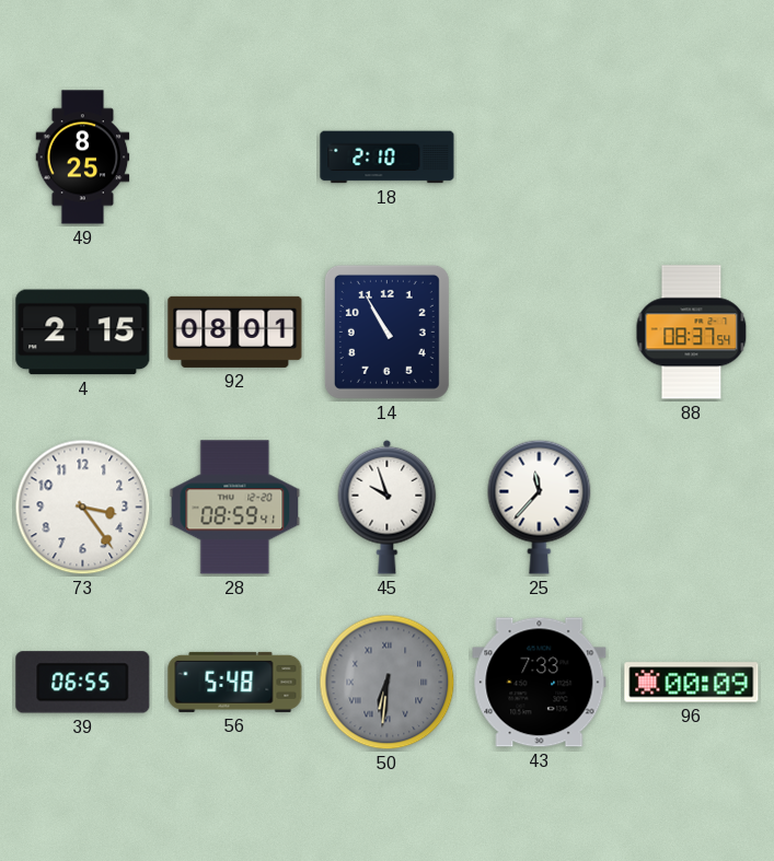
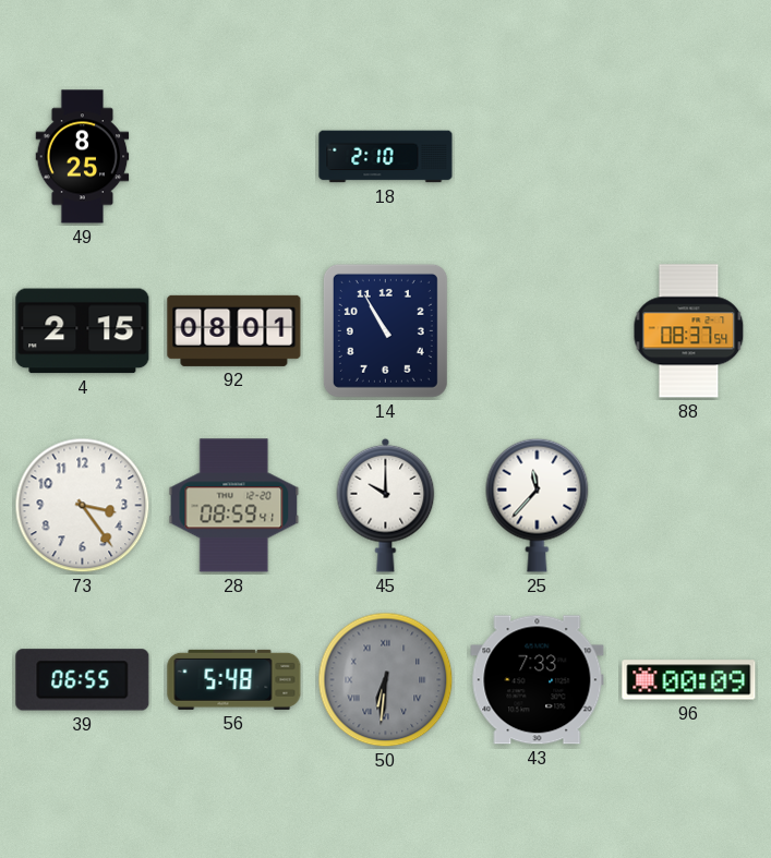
45: 9:57 -> 10:00
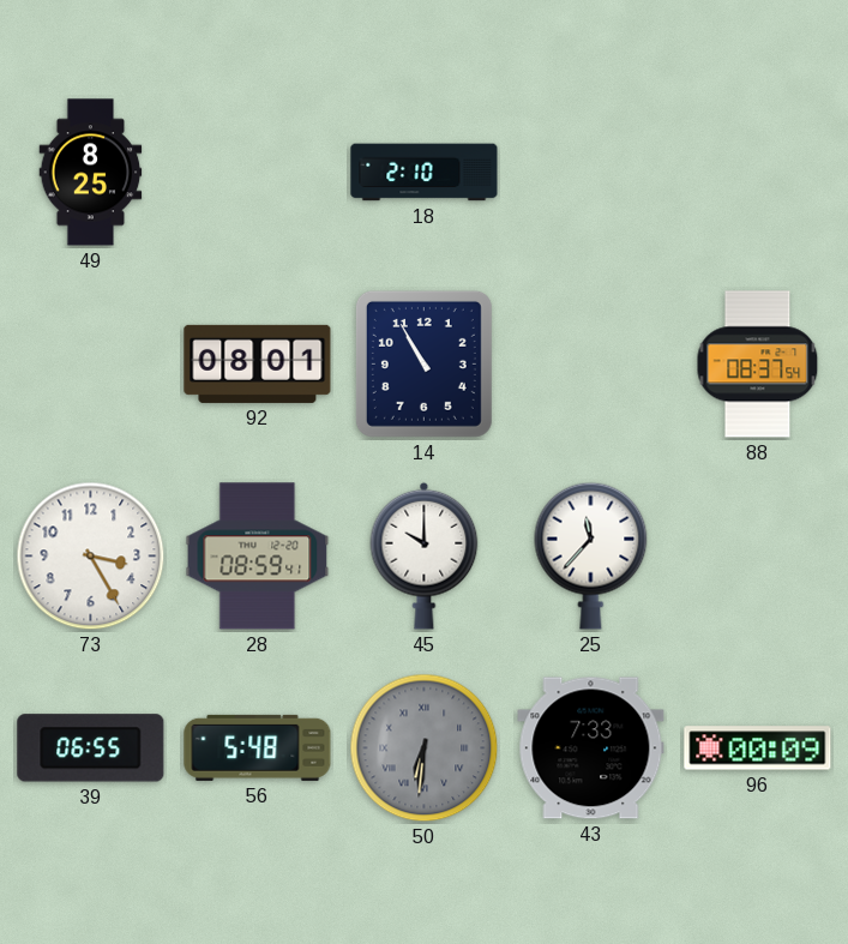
4: 2:15 -> none
73: 3:24 -> 3:25
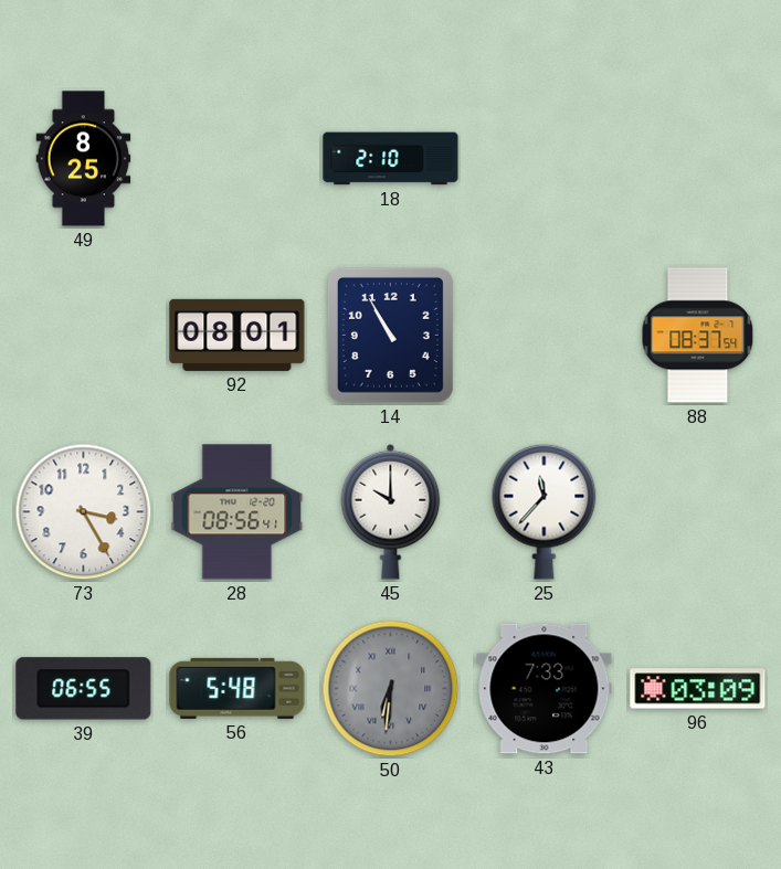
28: 08:59 -> 08:56
96: 00:09 -> 03:09
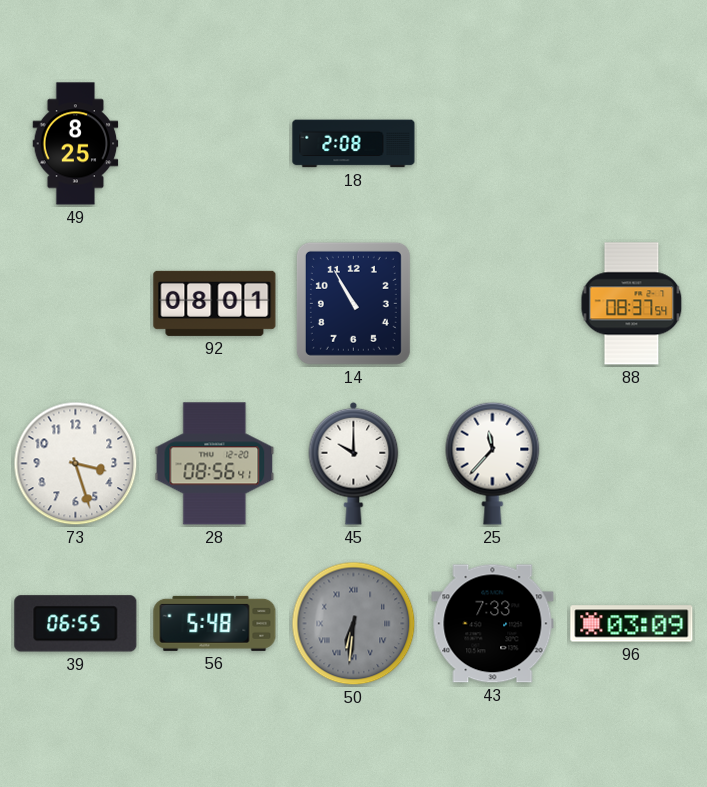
18: 2:10 -> 2:08
73: 3:25 -> 3:27
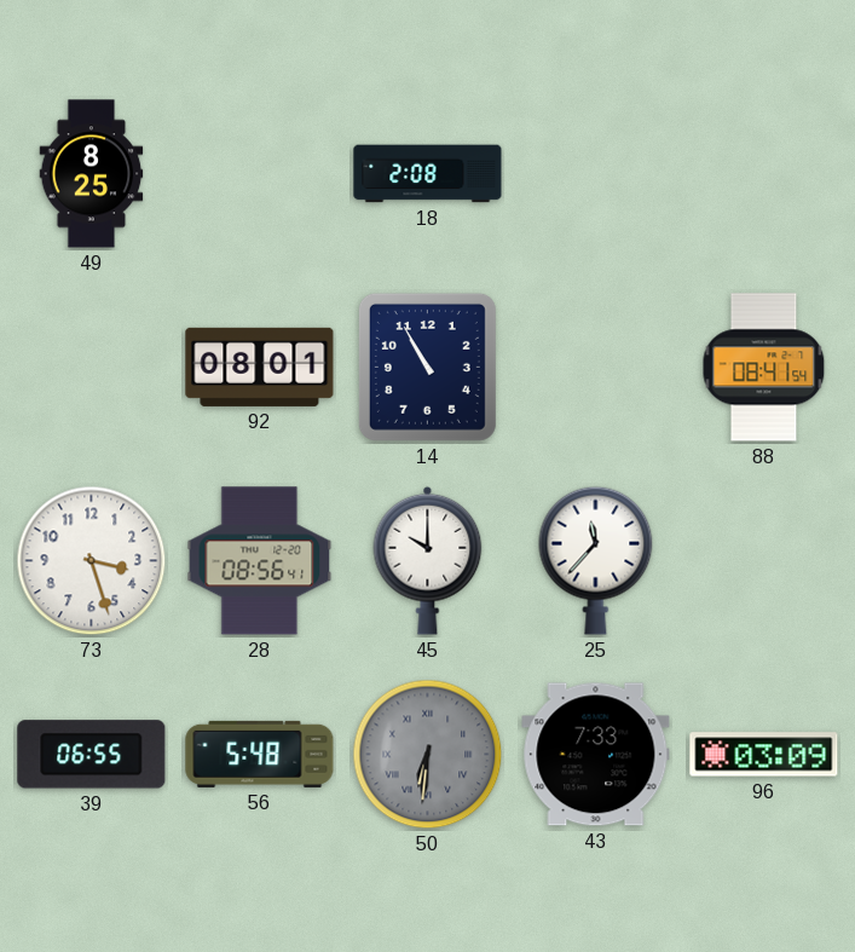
88: 08:37 -> 08:41
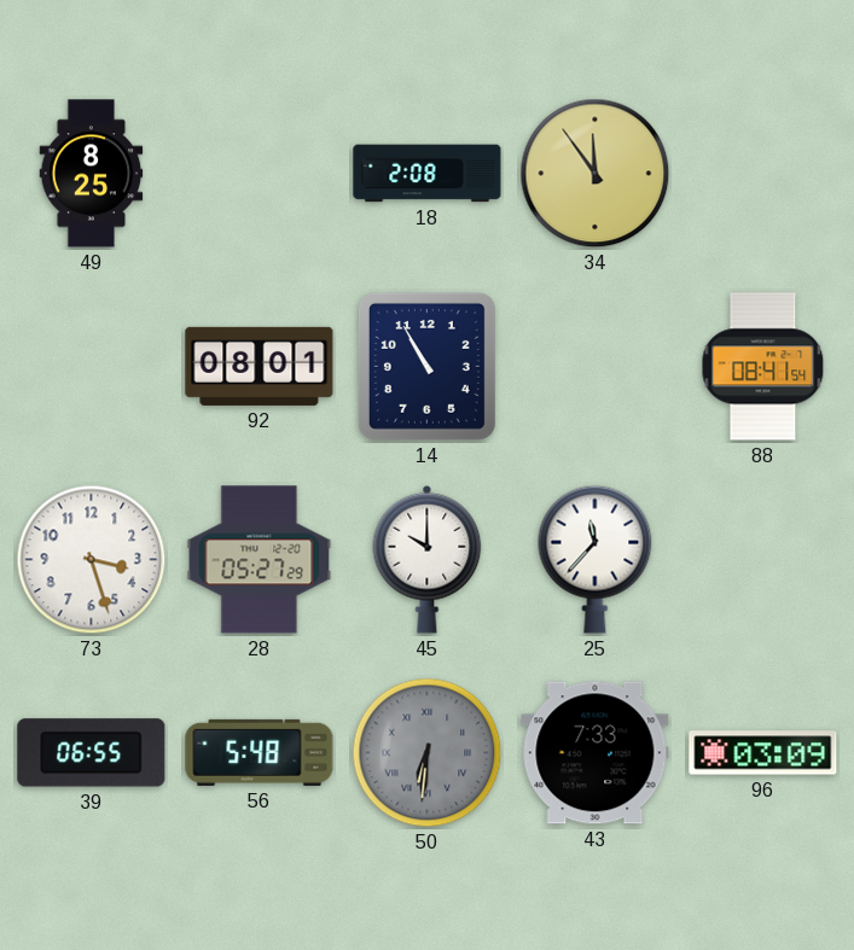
34: none -> 11:54
28: 08:56 -> 05:27
